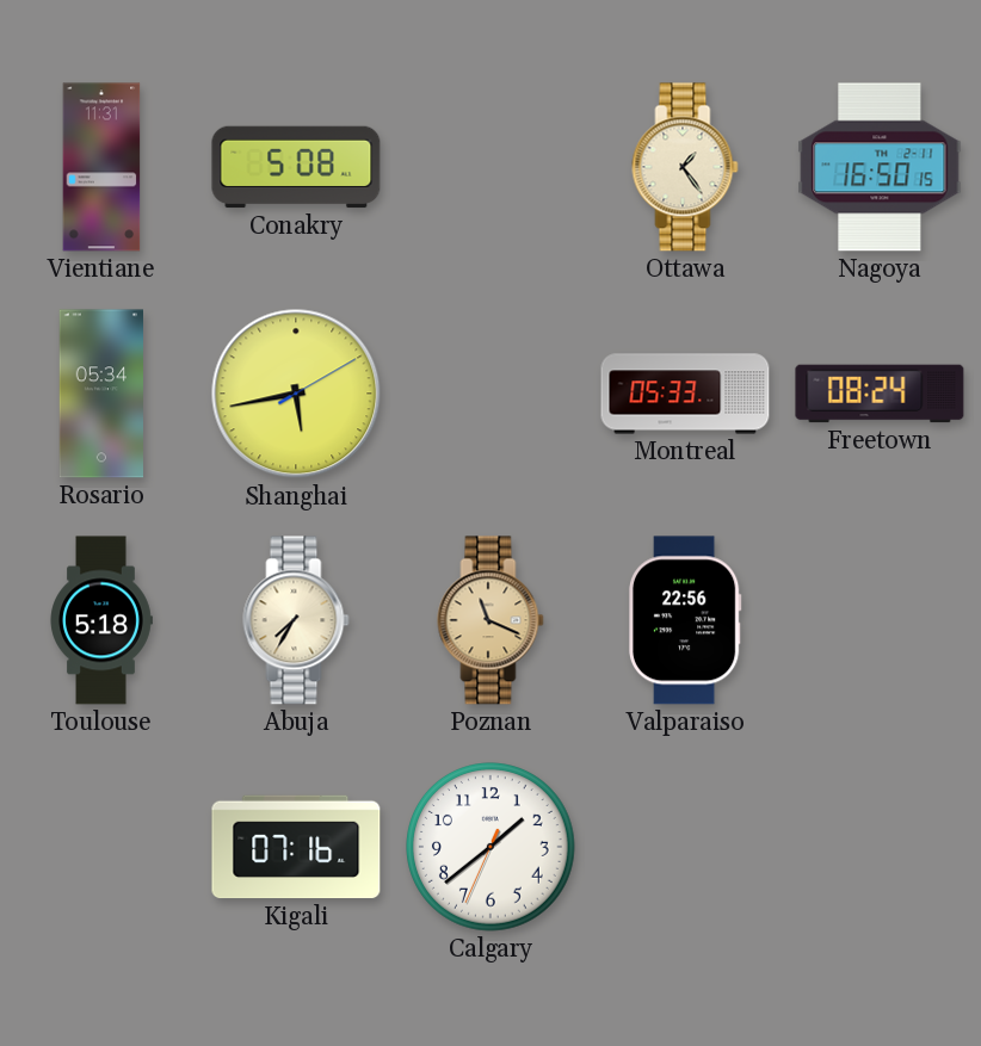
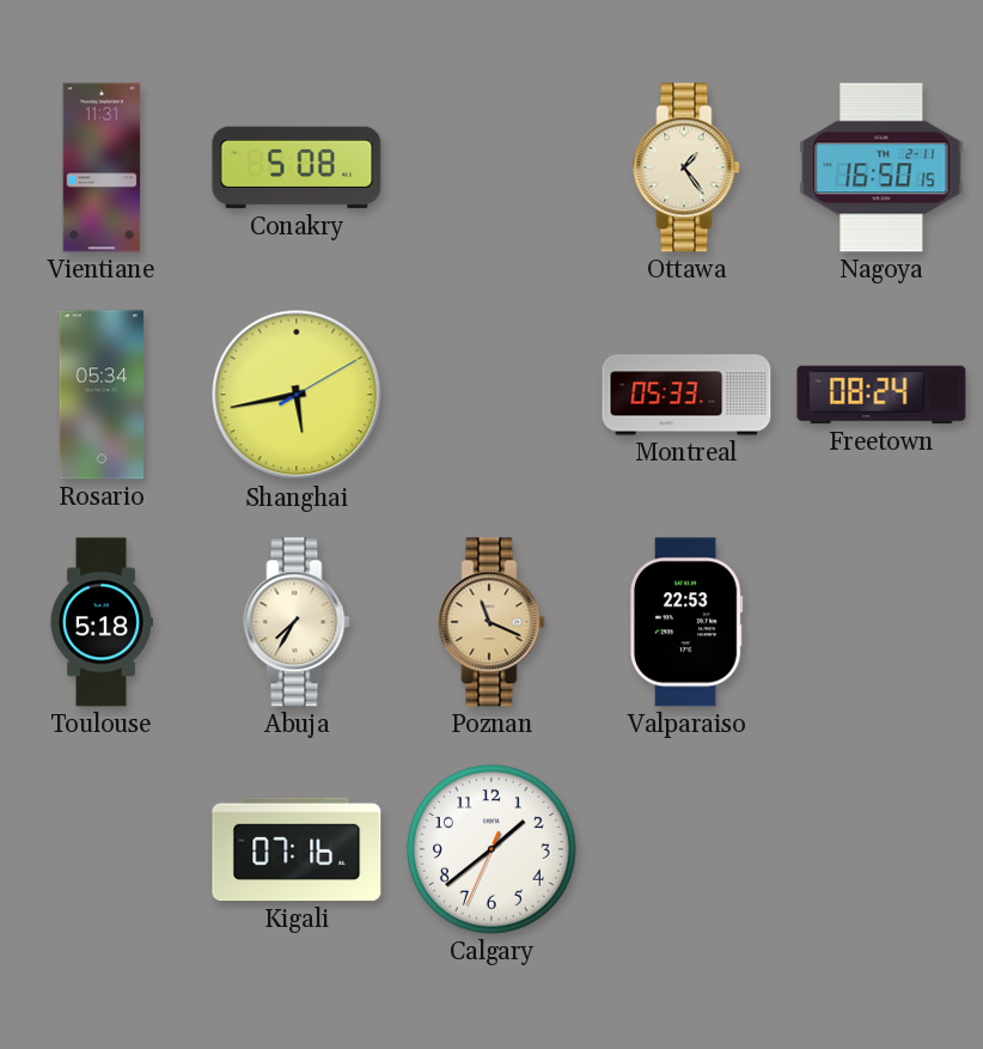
Valparaiso: 22:56 -> 22:53
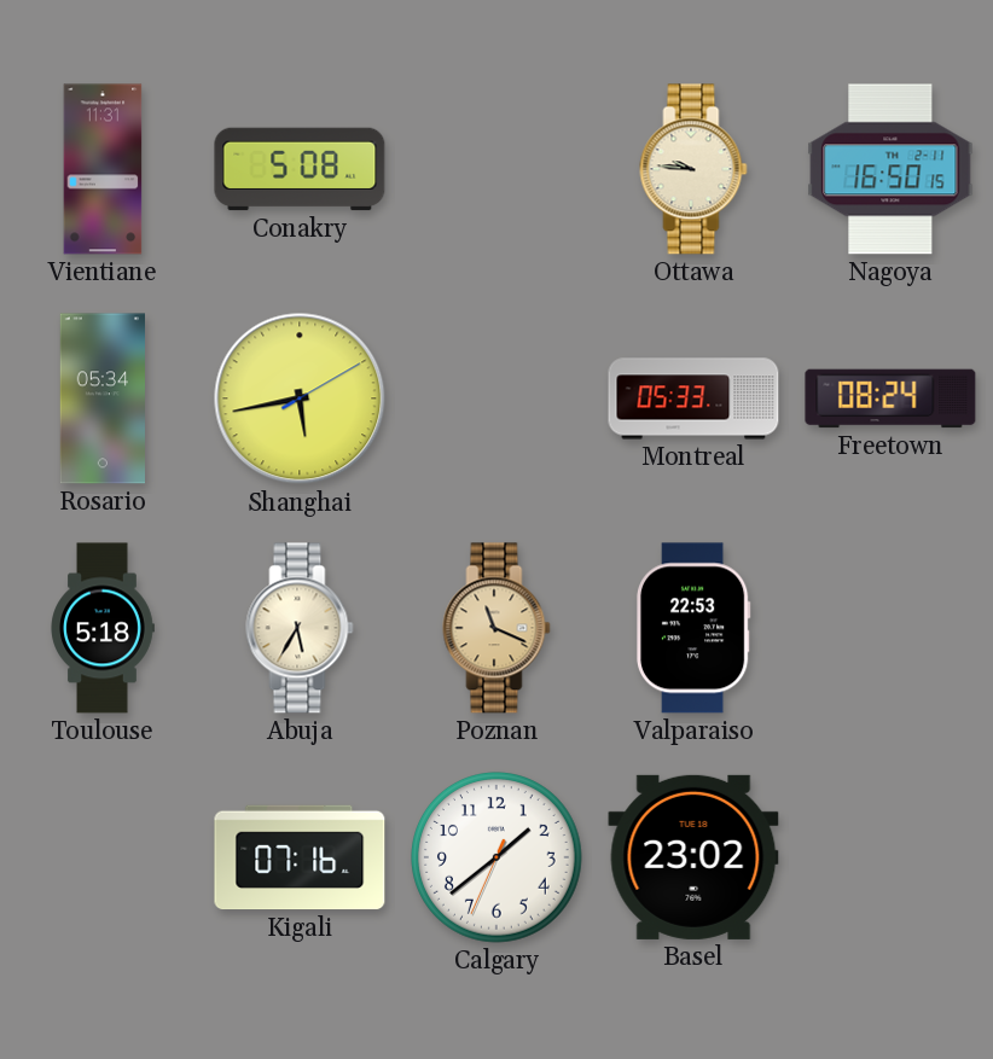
Ottawa: 1:24 -> 9:46
Abuja: 7:35 -> 5:35
Basel: none -> 23:02
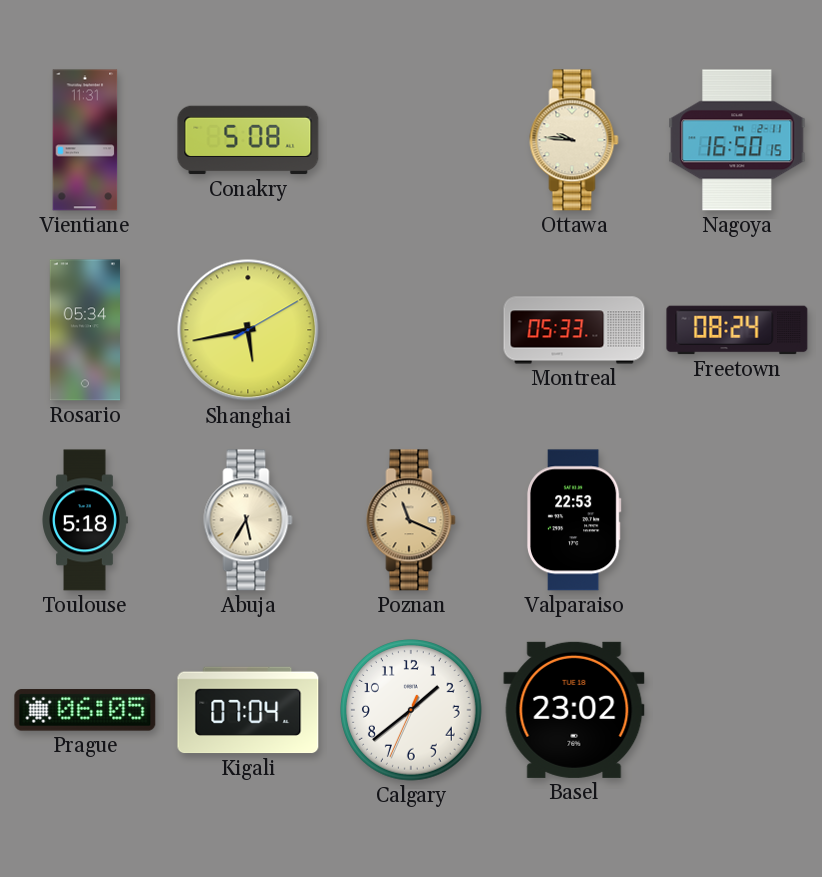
Prague: none -> 06:05
Kigali: 07:16 -> 07:04
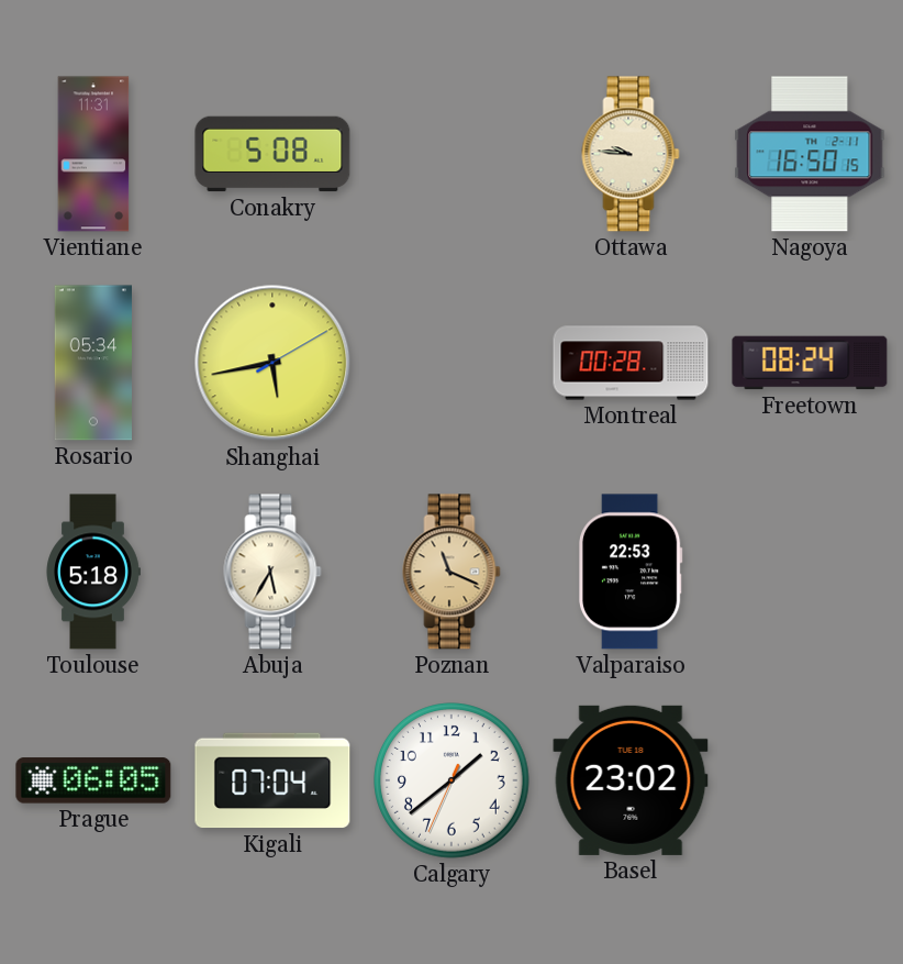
Montreal: 05:33 -> 00:28
